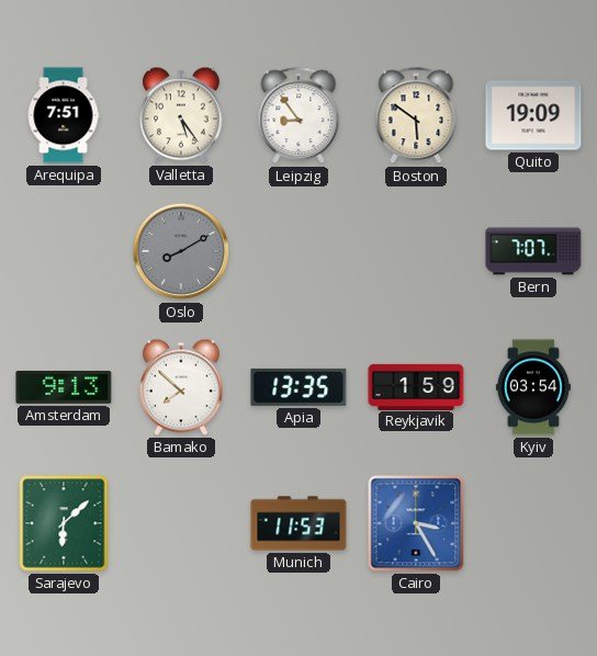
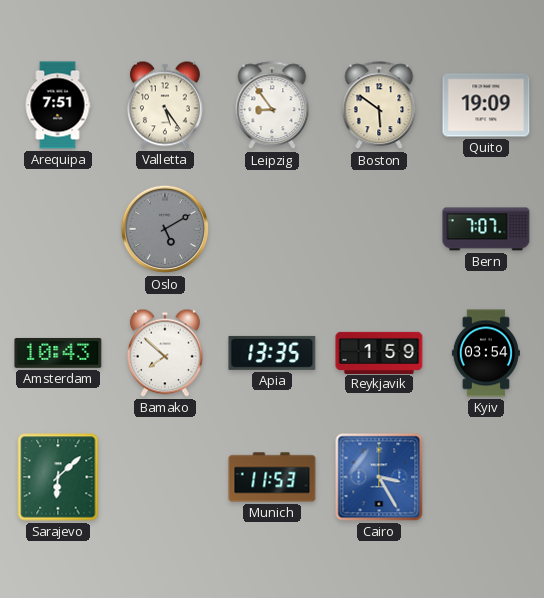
Oslo: 8:10 -> 5:10
Amsterdam: 9:13 -> 10:43
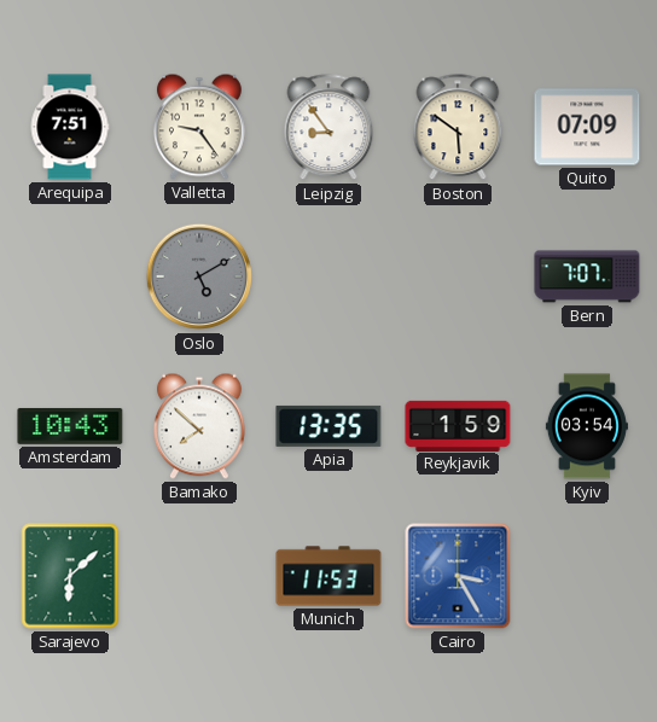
Valletta: 5:24 -> 9:24
Quito: 19:09 -> 07:09
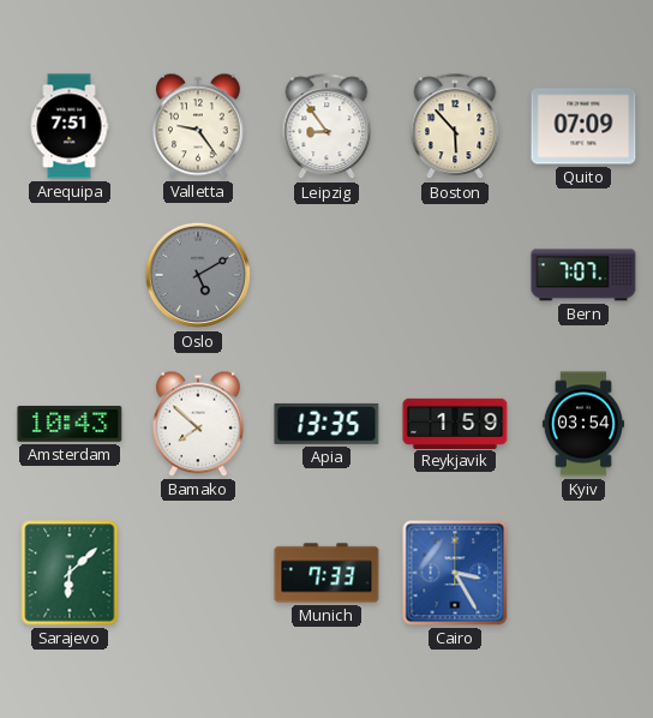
Boston: 5:51 -> 5:53
Munich: 11:53 -> 7:33
